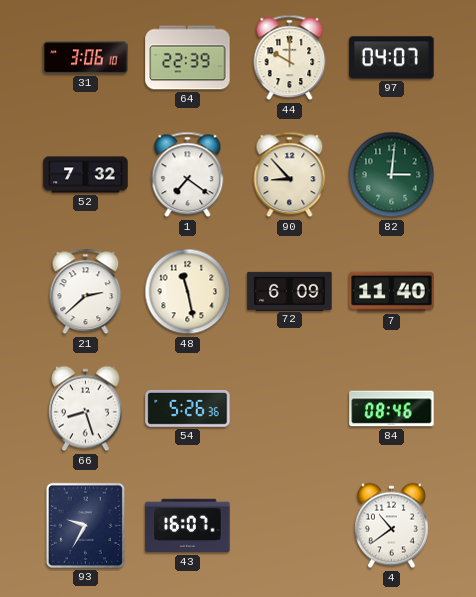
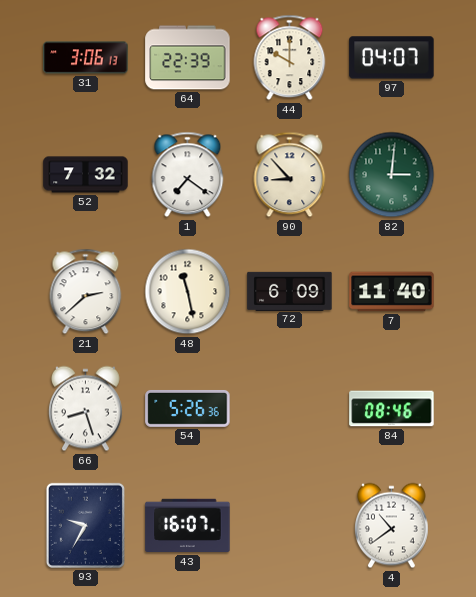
31: 3:06:10 -> 3:06:13
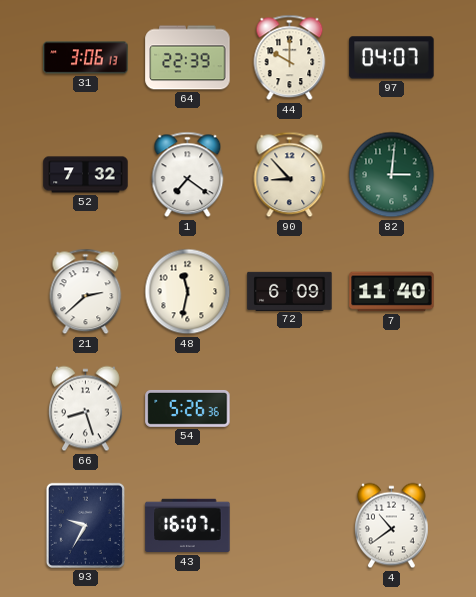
48: 11:28 -> 11:32
84: 08:46 -> none
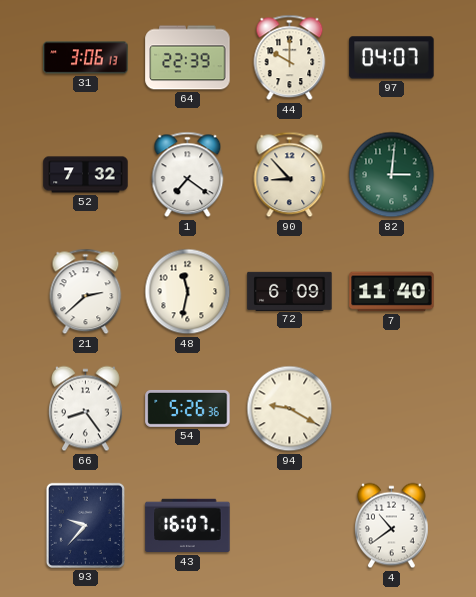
66: 8:27 -> 8:24
94: none -> 9:20
93: 9:35 -> 9:37
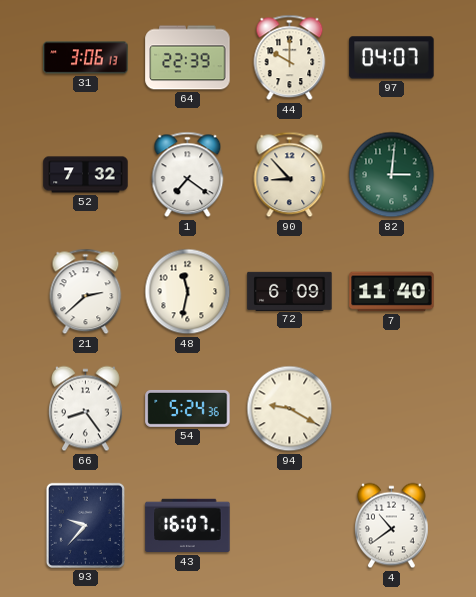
54: 5:26 -> 5:24
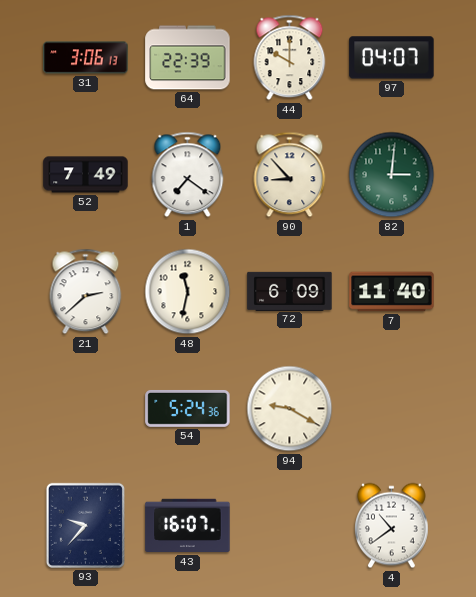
52: 7:32 -> 7:49
66: 8:24 -> none
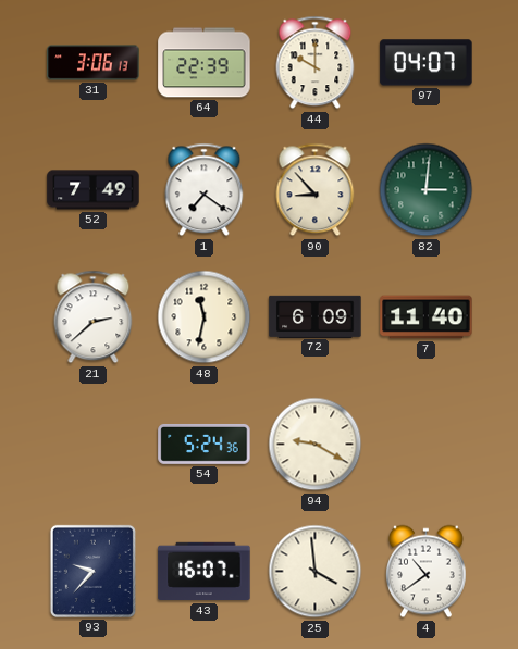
25: none -> 3:59
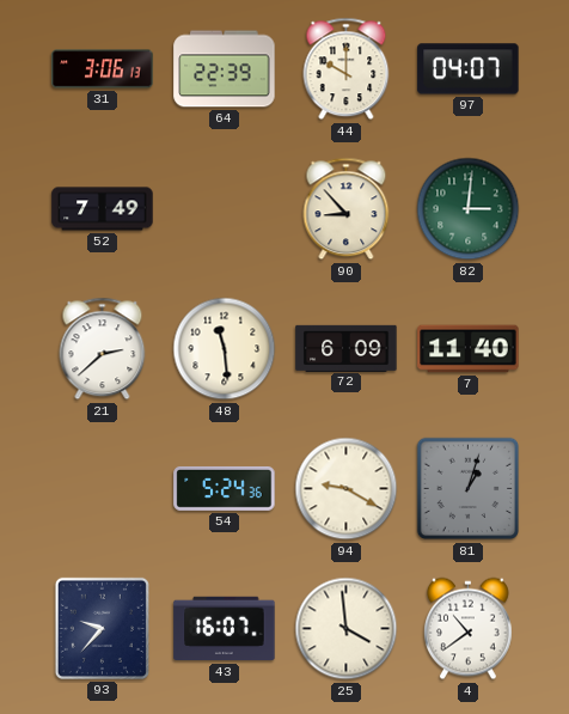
1: 7:21 -> none
48: 11:32 -> 11:29
81: none -> 1:03
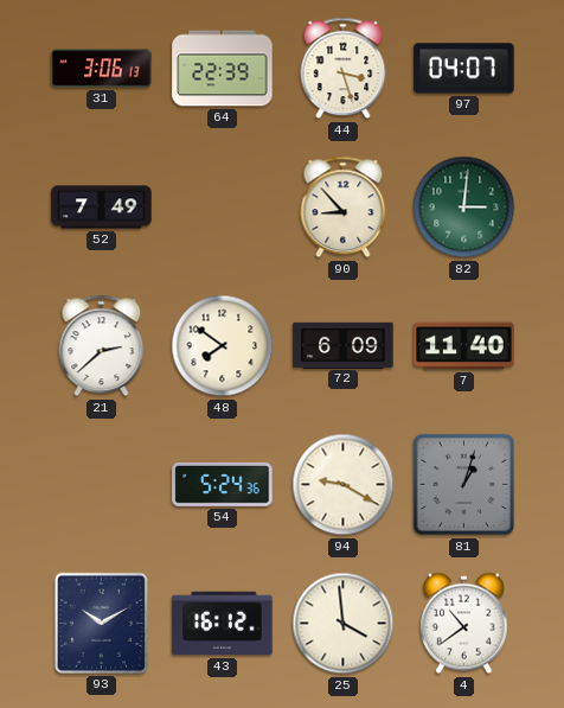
44: 10:00 -> 3:27
48: 11:29 -> 7:51
93: 9:37 -> 10:10
43: 16:07 -> 16:12
